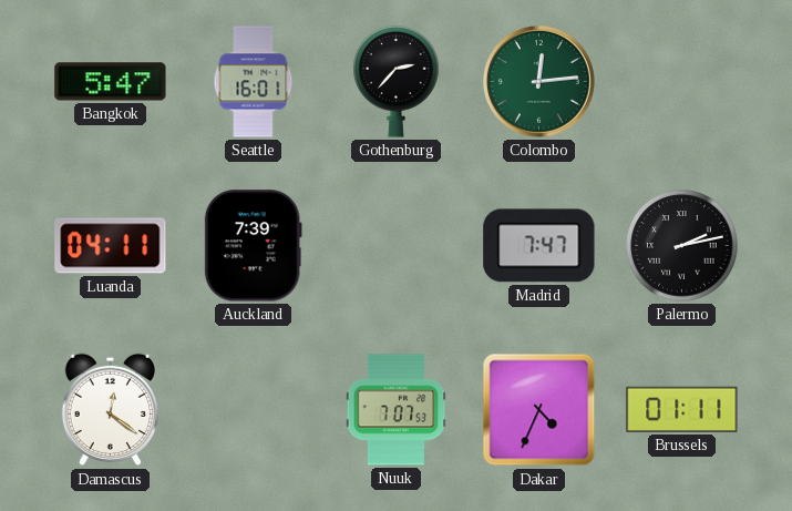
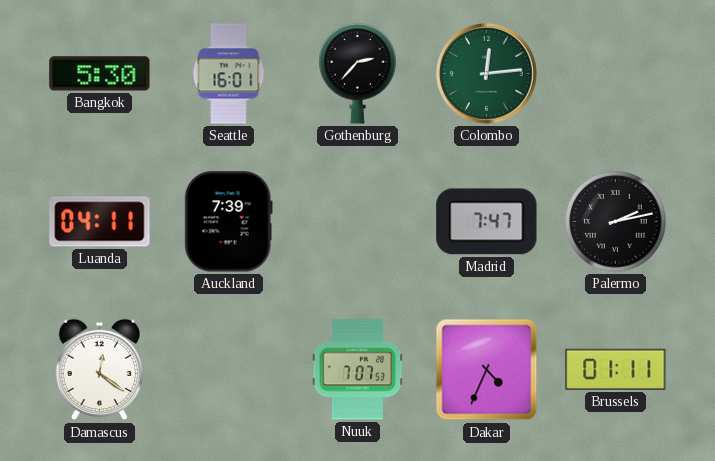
Bangkok: 5:47 -> 5:30
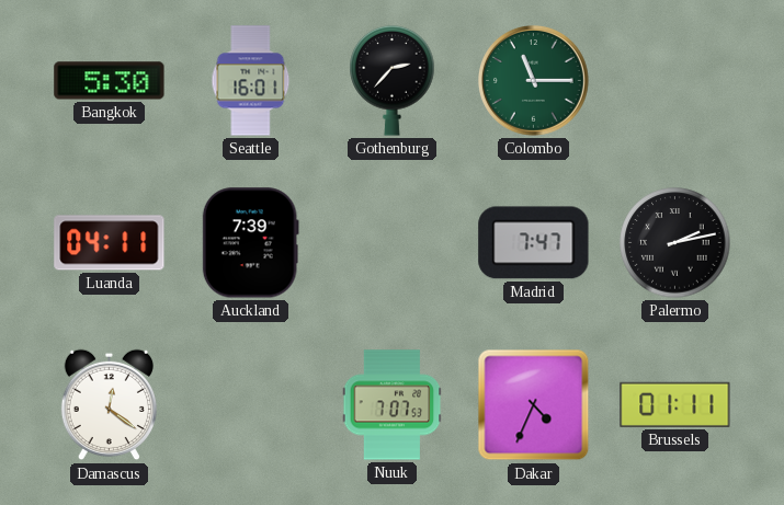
Colombo: 12:14 -> 11:15
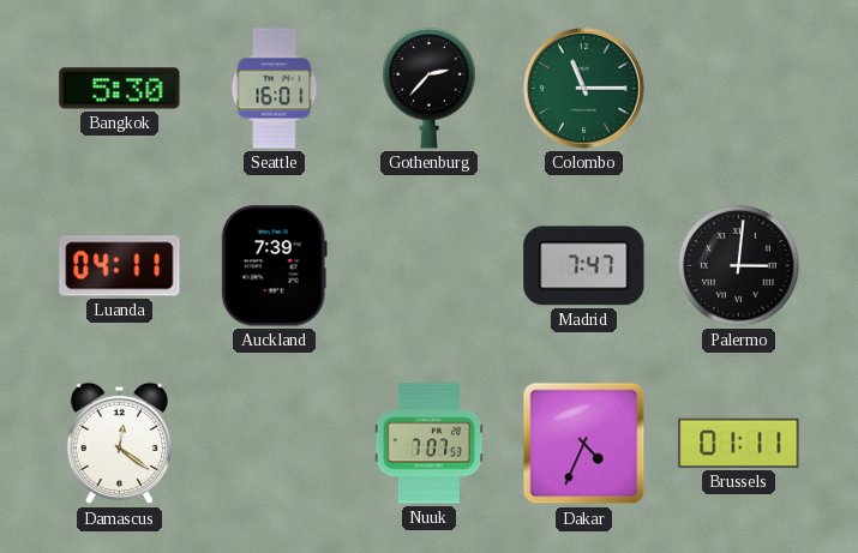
Palermo: 2:13 -> 3:01
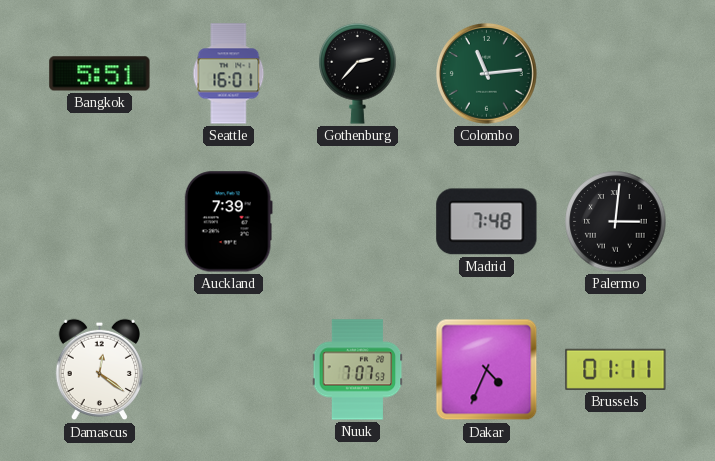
Bangkok: 5:30 -> 5:51
Colombo: 11:15 -> 11:14
Luanda: 04:11 -> none
Madrid: 7:47 -> 7:48
